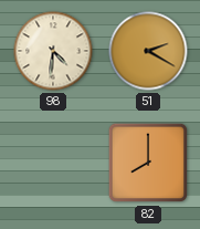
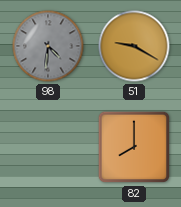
98 dial: cream -> grey
51: 2:20 -> 9:20
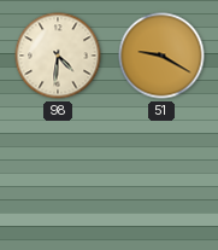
98 dial: grey -> cream
82: 8:00 -> none
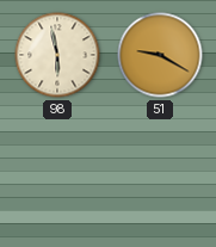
98: 4:31 -> 5:58
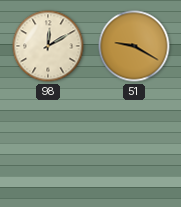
98: 5:58 -> 12:10
